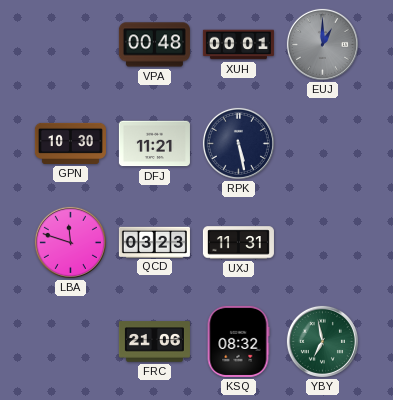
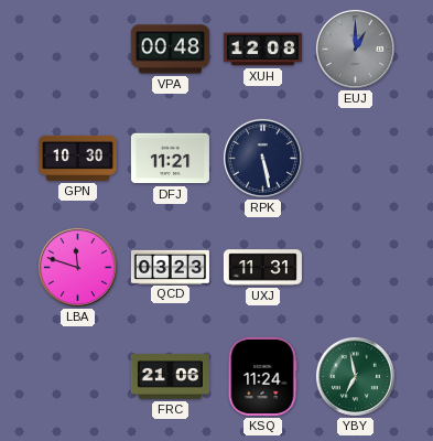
XUH: 00:01 -> 12:08
KSQ: 08:32 -> 11:24
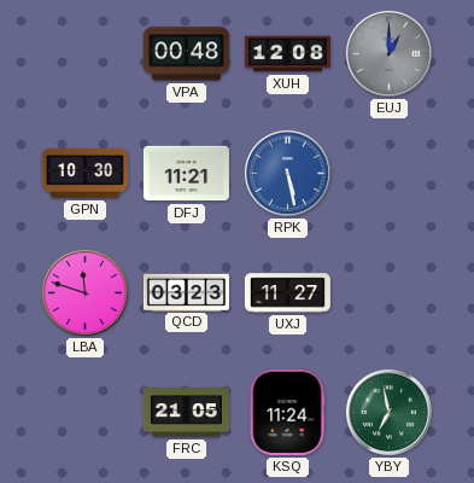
RPK dial: navy -> blue
UXJ: 11:31 -> 11:27
FRC: 21:06 -> 21:05
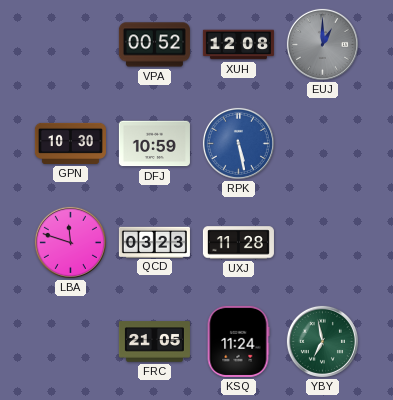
VPA: 00:48 -> 00:52
DFJ: 11:21 -> 10:59
UXJ: 11:27 -> 11:28
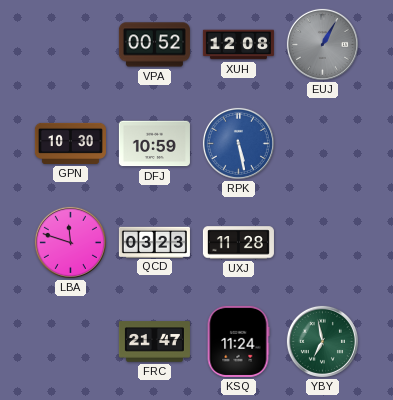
EUJ: 1:00 -> 1:05
FRC: 21:05 -> 21:47
